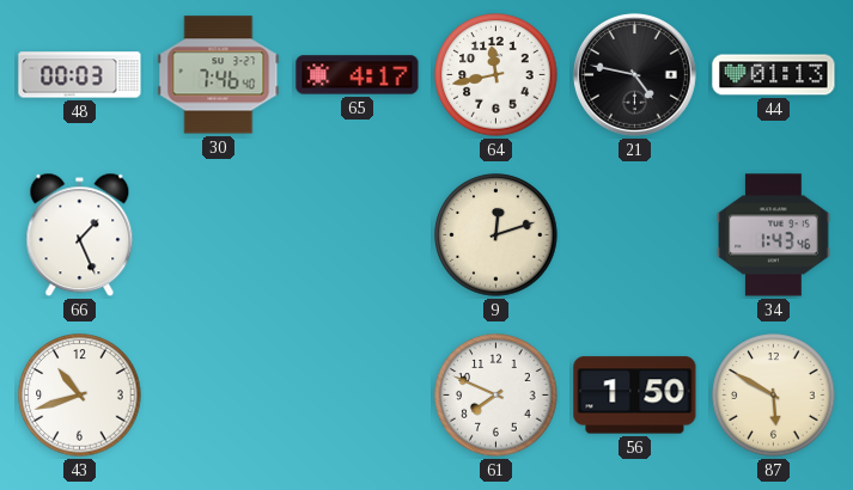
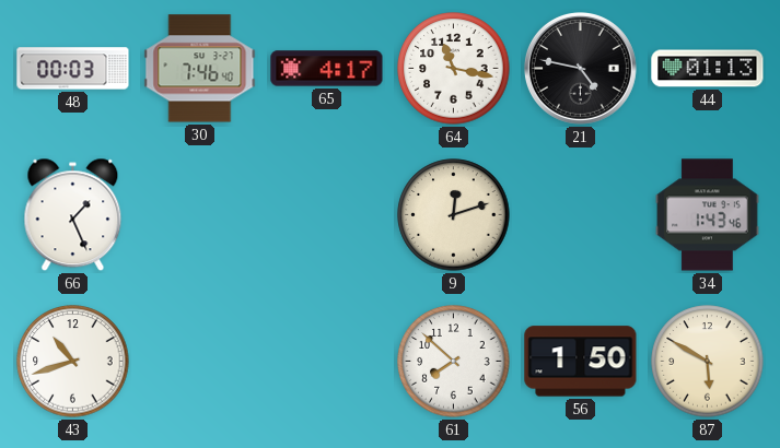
64: 11:43 -> 11:17
61: 7:49 -> 7:52
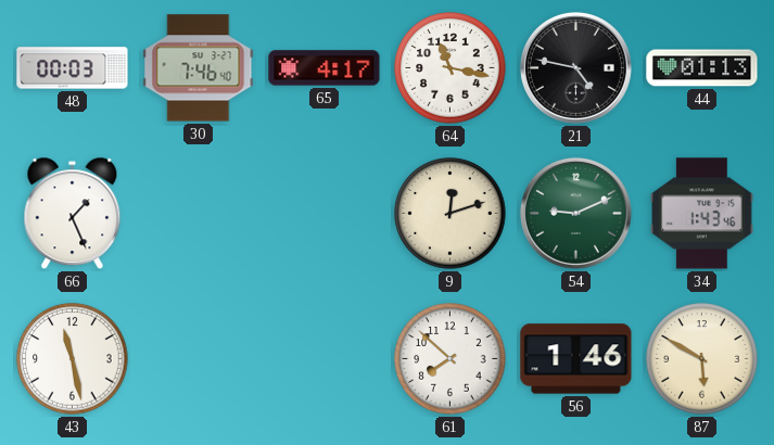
54: none -> 9:11
43: 10:42 -> 11:28
56: 1:50 -> 1:46
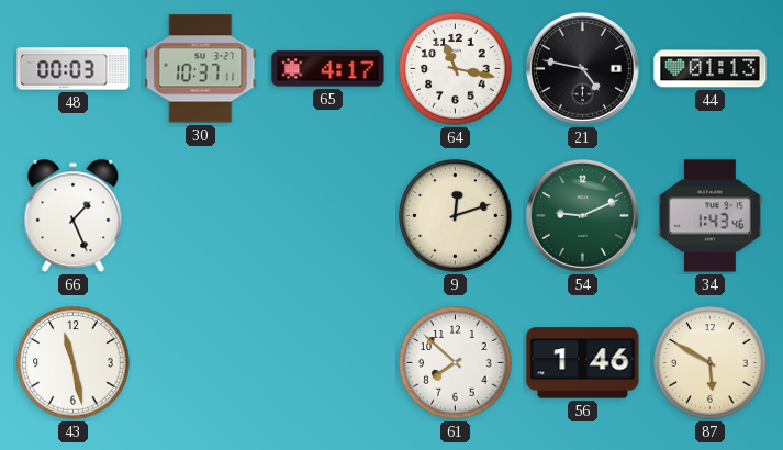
30: 7:46 -> 10:37
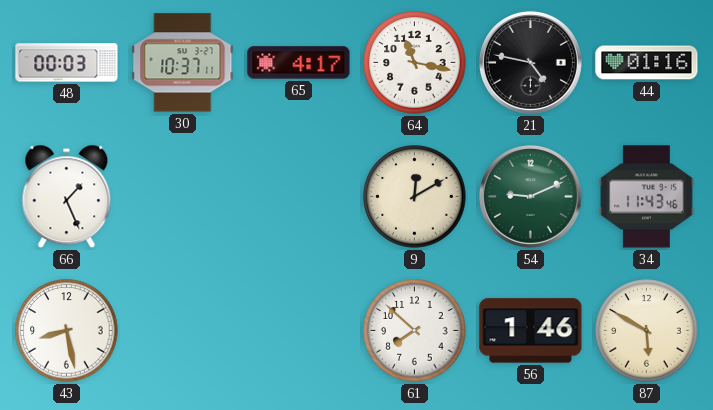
44: 01:13 -> 01:16
9: 12:12 -> 12:10
34: 1:43 -> 11:43
43: 11:28 -> 8:28
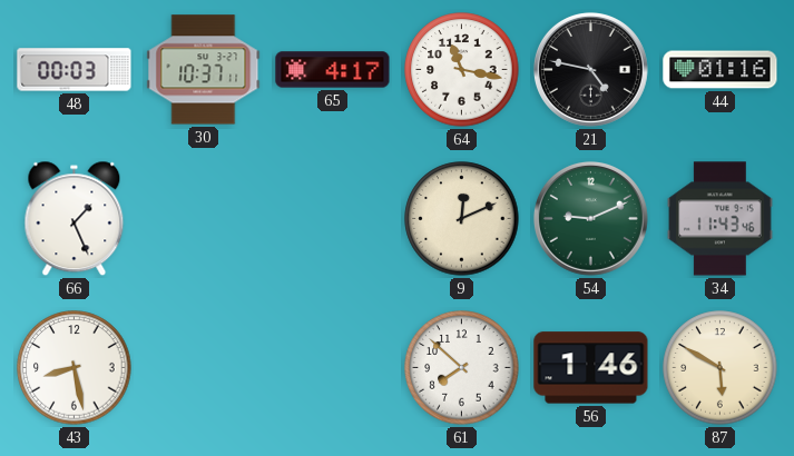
9: 12:10 -> 12:11
